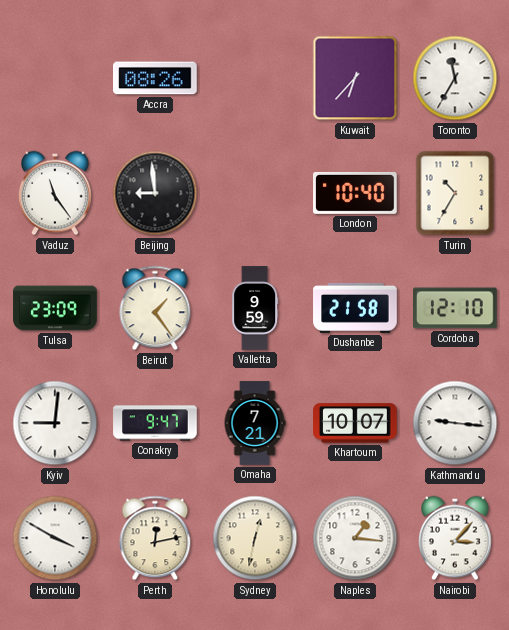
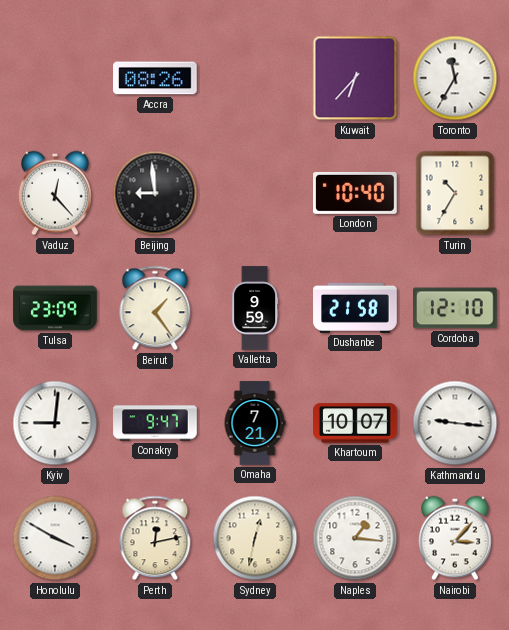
Vaduz: 11:24 -> 12:23
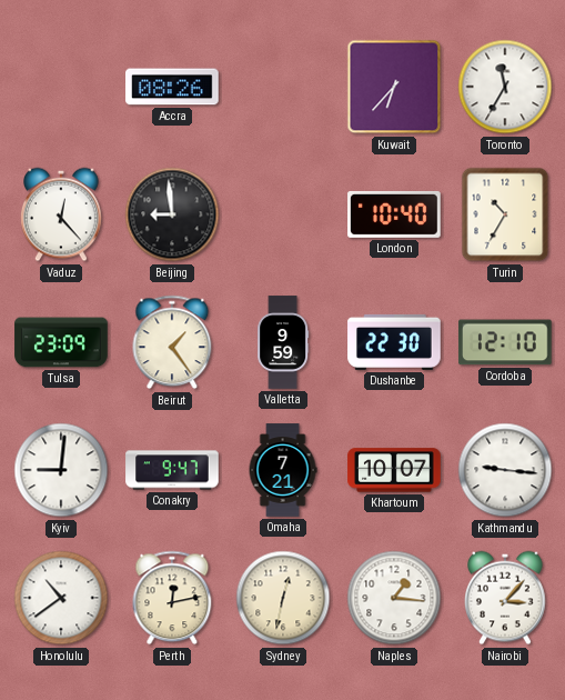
Dushanbe: 21:58 -> 22:30
Honolulu: 3:50 -> 10:39
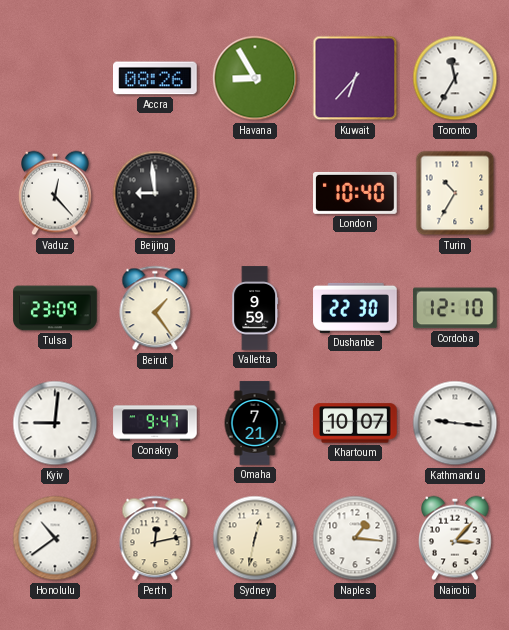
Havana: none -> 8:55
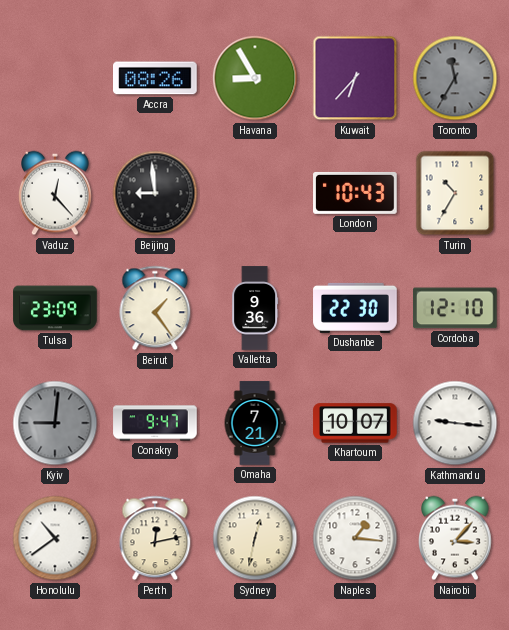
Toronto dial: white -> grey
London: 10:40 -> 10:43
Valletta: 9:59 -> 9:36
Kyiv dial: white -> grey
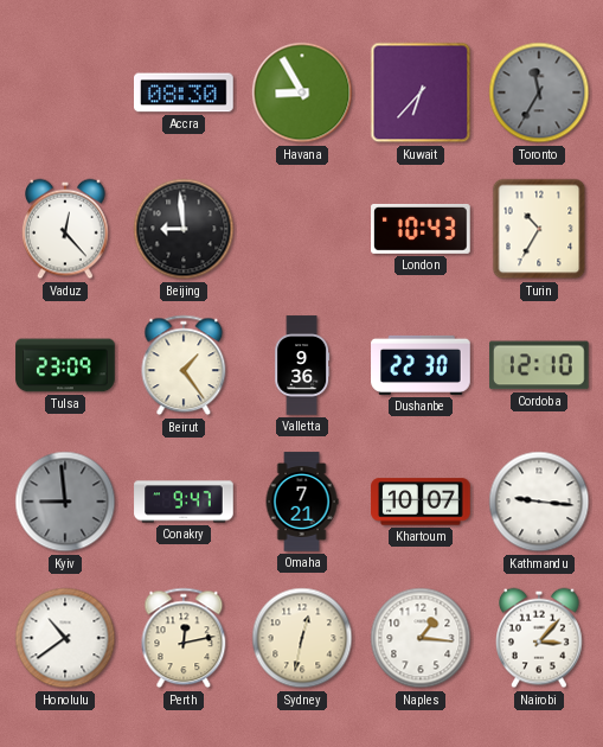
Accra: 08:26 -> 08:30
Kyiv: 9:01 -> 8:59
